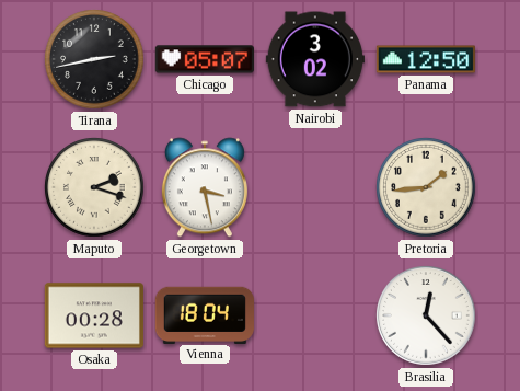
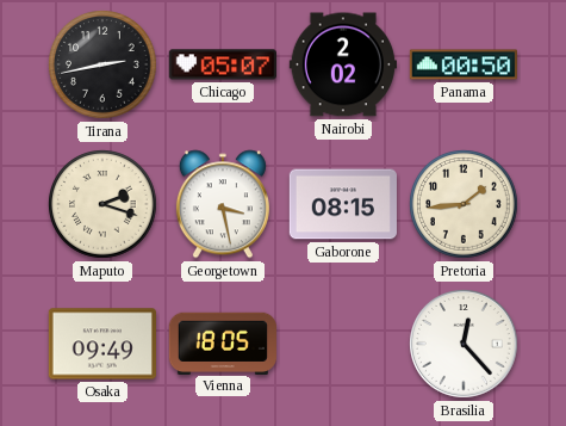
Nairobi: 3:02 -> 2:02
Panama: 12:50 -> 00:50
Gaborone: none -> 08:15
Osaka: 00:28 -> 09:49
Vienna: 18:04 -> 18:05
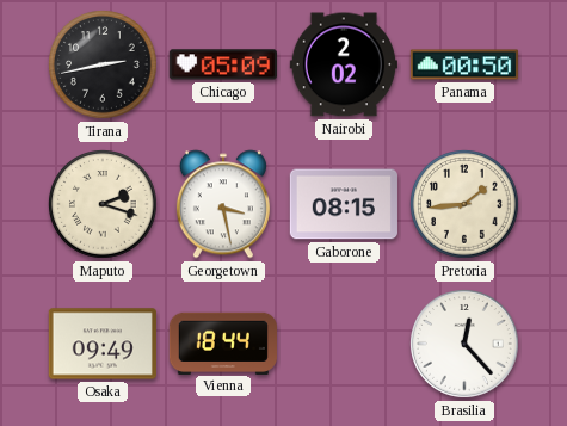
Chicago: 05:07 -> 05:09
Vienna: 18:05 -> 18:44
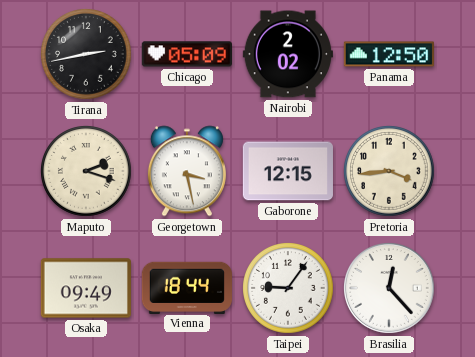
Panama: 00:50 -> 12:50
Gaborone: 08:15 -> 12:15
Pretoria: 1:44 -> 3:44
Taipei: none -> 9:06
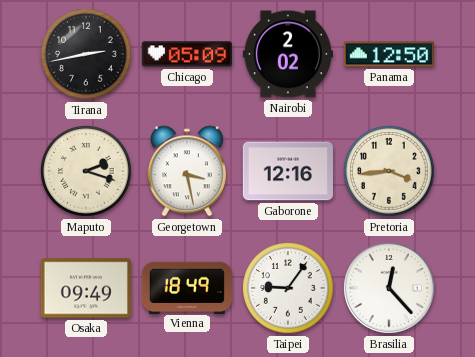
Gaborone: 12:15 -> 12:16
Vienna: 18:44 -> 18:49
